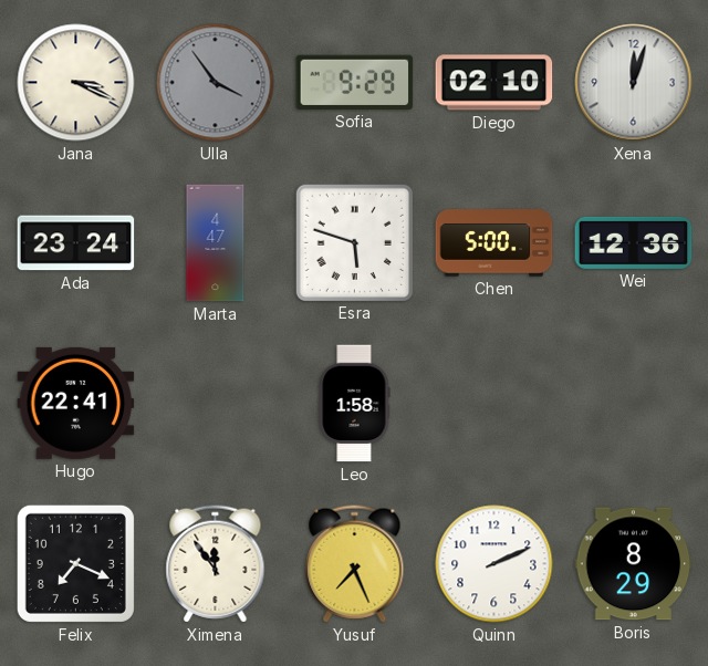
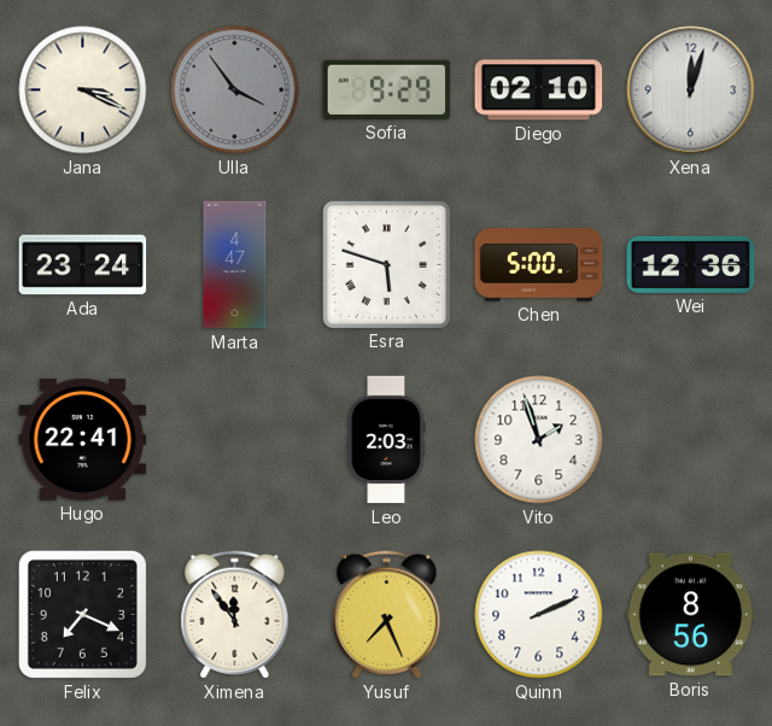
Leo: 1:58 -> 2:03
Vito: none -> 1:57
Boris: 8:29 -> 8:56
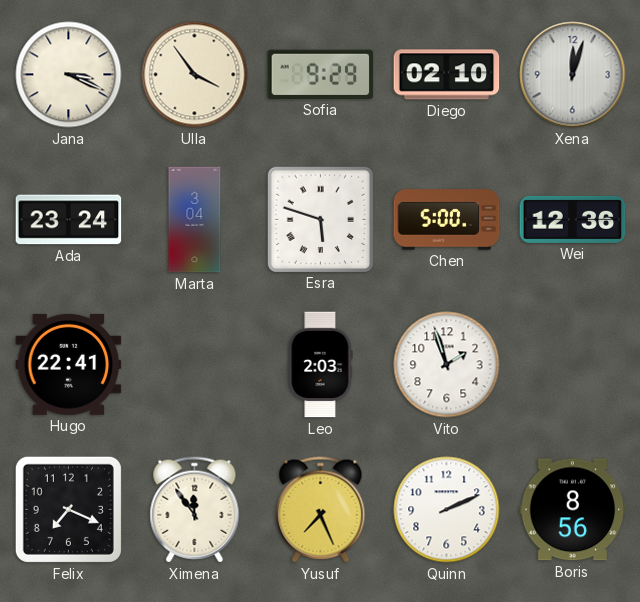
Ulla dial: grey -> cream
Marta: 4:47 -> 3:04
